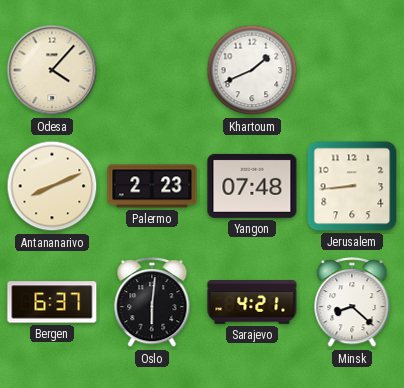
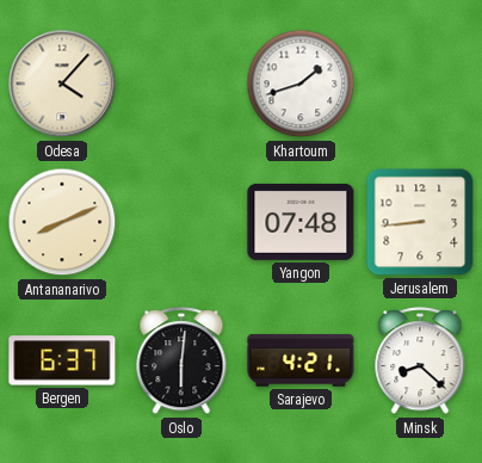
Khartoum: 1:41 -> 1:42
Palermo: 2:23 -> none
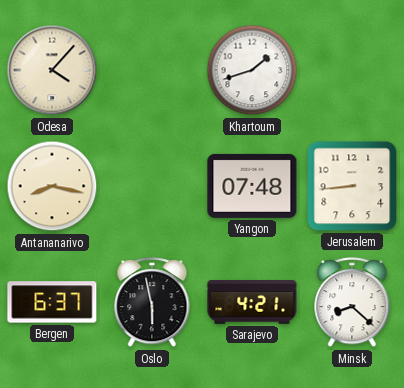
Antananarivo: 8:11 -> 8:17
Oslo: 6:01 -> 5:58
